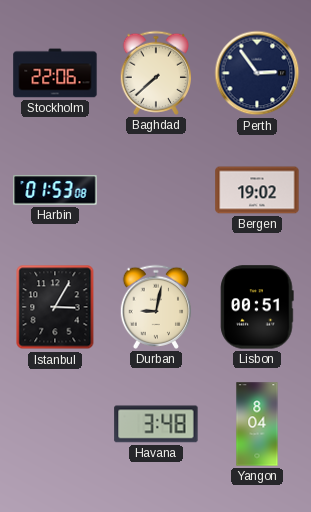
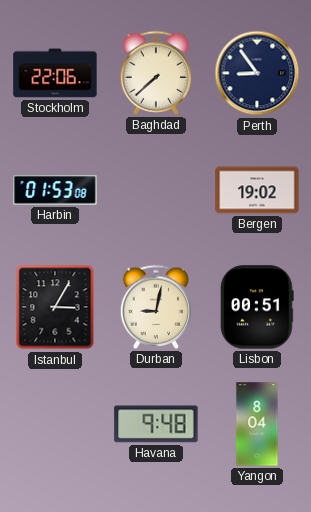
Perth: 2:54 -> 8:54
Havana: 3:48 -> 9:48
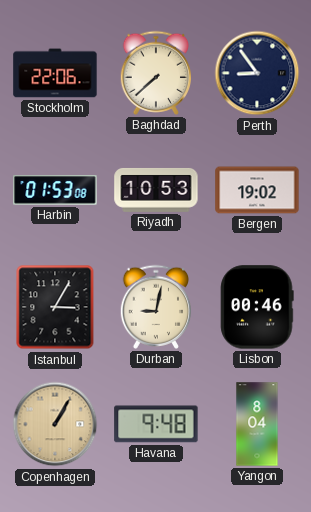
Riyadh: none -> 10:53
Lisbon: 00:51 -> 00:46
Copenhagen: none -> 1:05
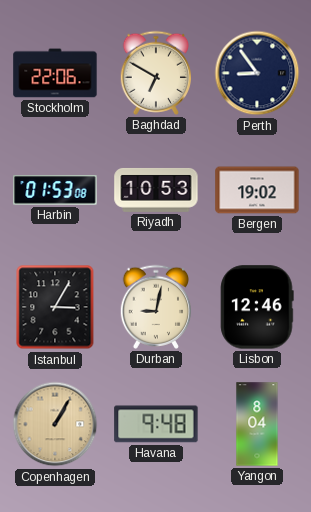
Baghdad: 7:38 -> 6:50
Lisbon: 00:46 -> 12:46
